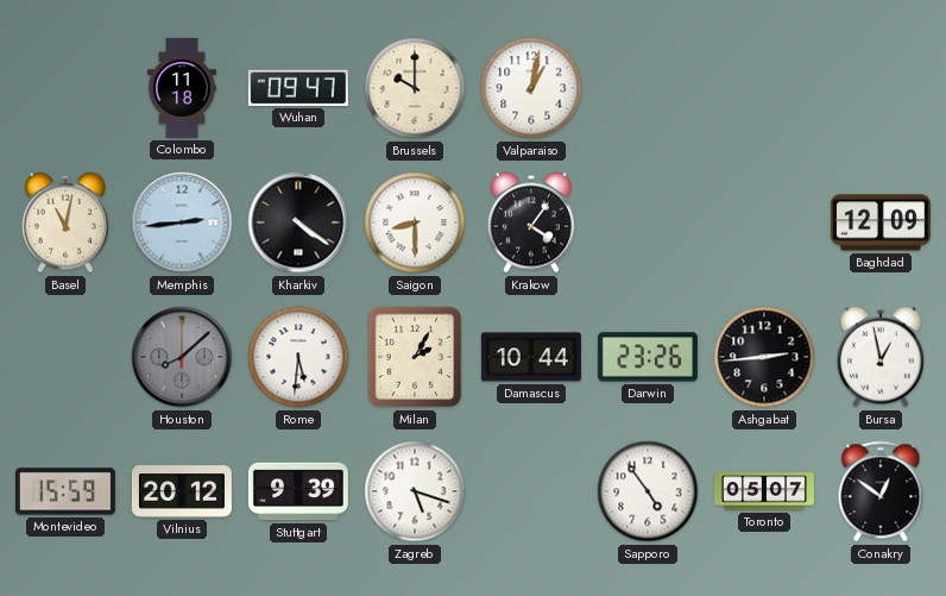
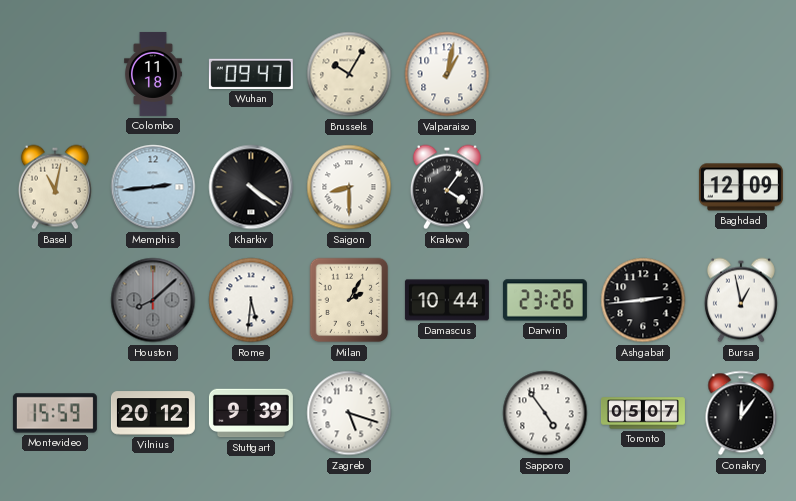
Brussels: 10:00 -> 10:05
Conakry: 12:51 -> 12:06
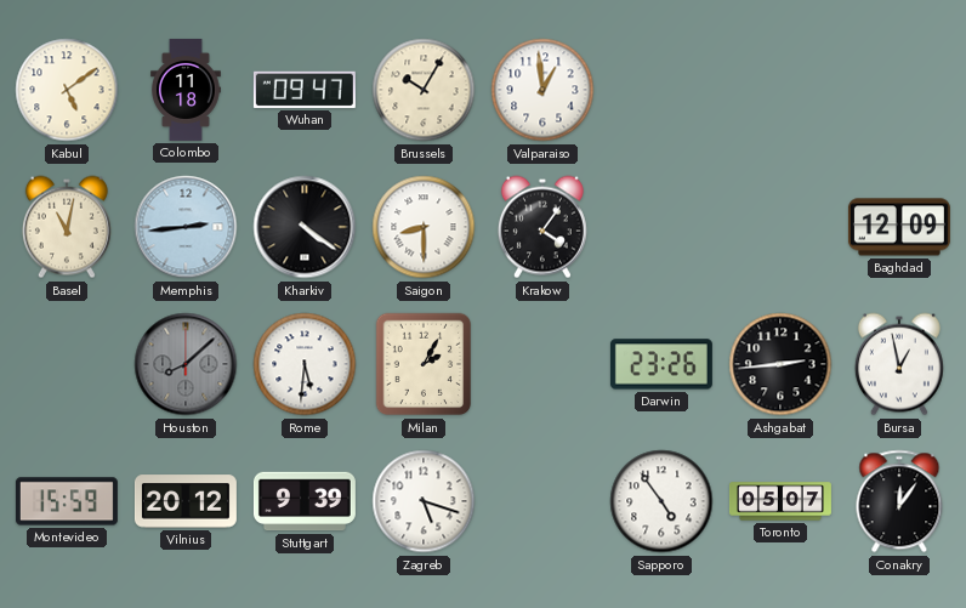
Kabul: none -> 5:09
Valparaiso: 1:02 -> 12:59
Damascus: 10:44 -> none
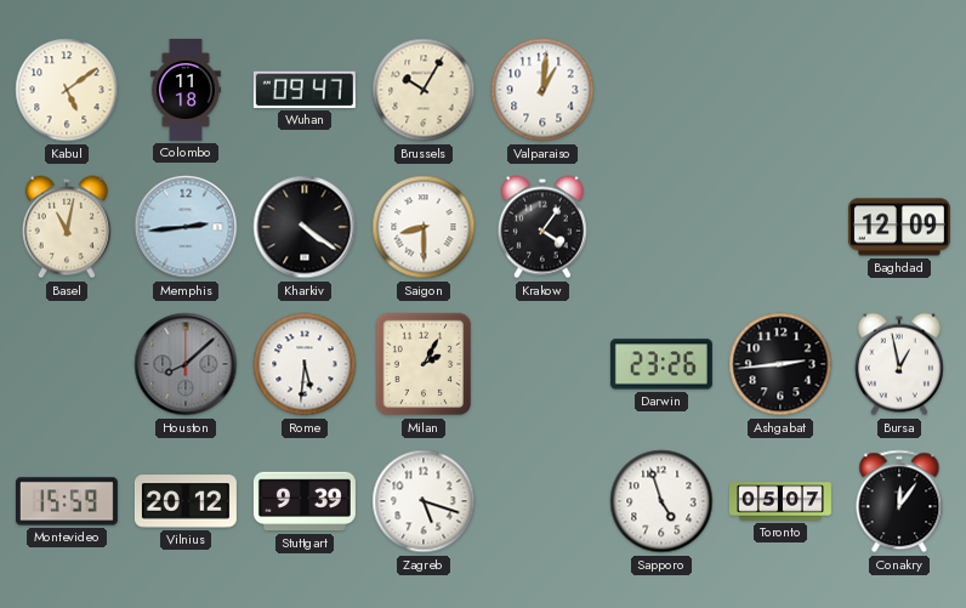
Valparaiso: 12:59 -> 1:01
Sapporo: 4:54 -> 4:57
